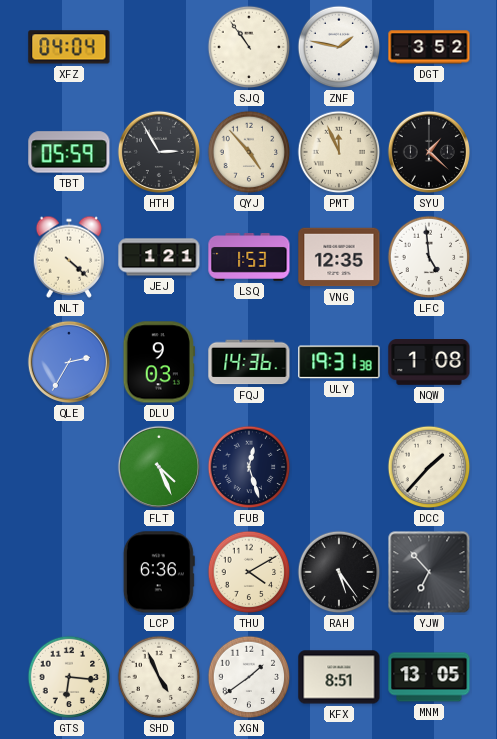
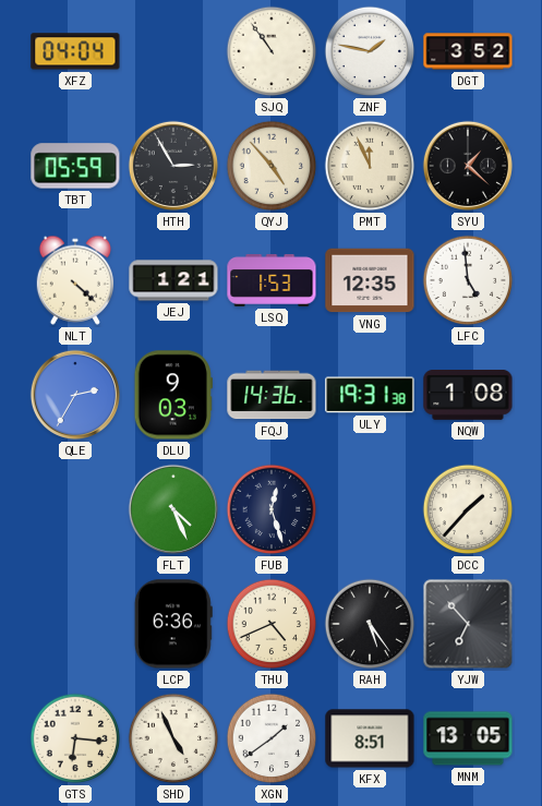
THU: 4:10 -> 4:41
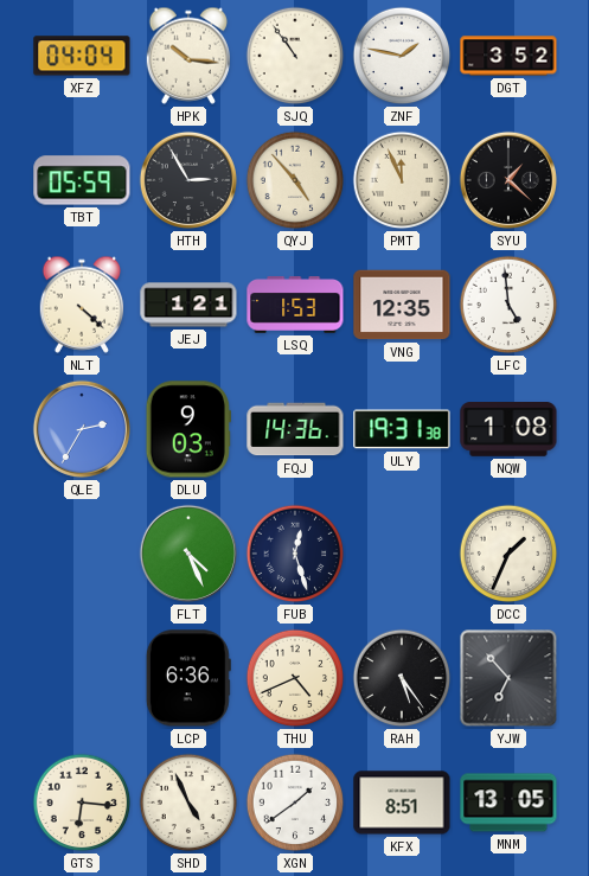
HPK: none -> 10:16
DCC: 1:37 -> 1:34
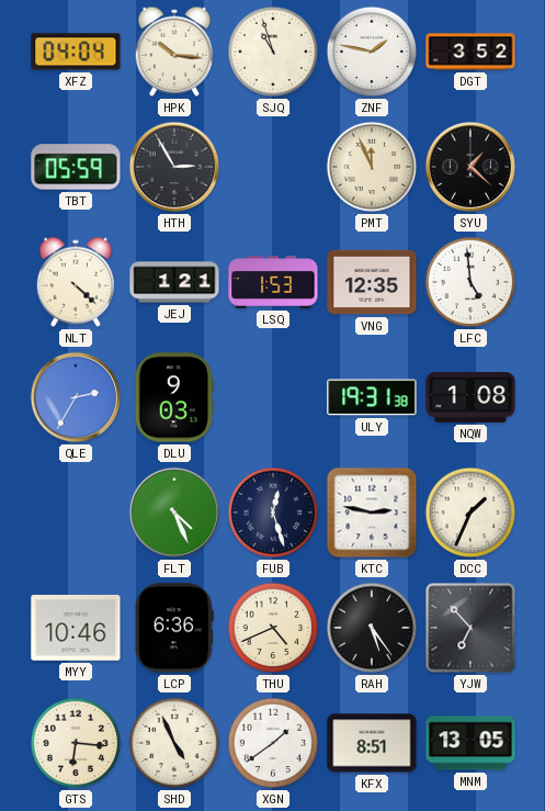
SJQ: 10:54 -> 10:57
QYJ: 4:53 -> none
FQJ: 14:36 -> none
KTC: none -> 2:47
MYY: none -> 10:46
